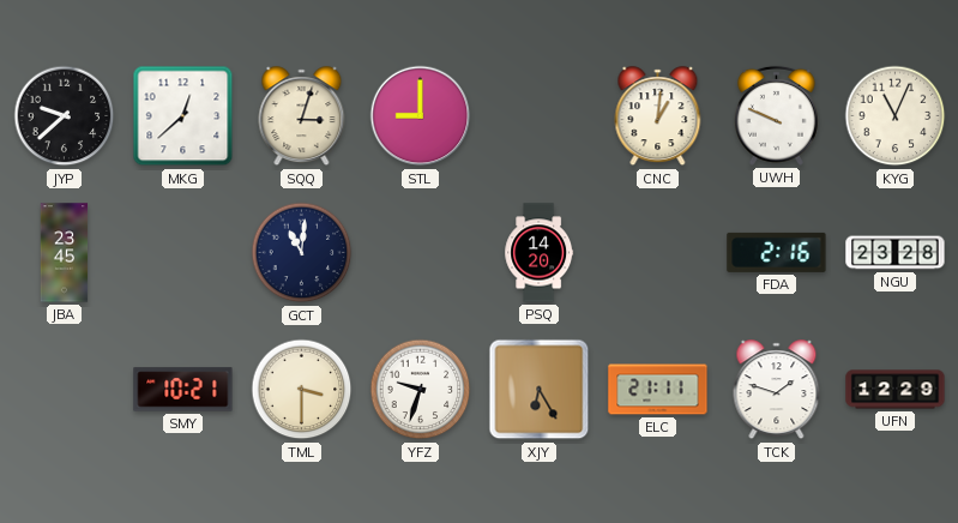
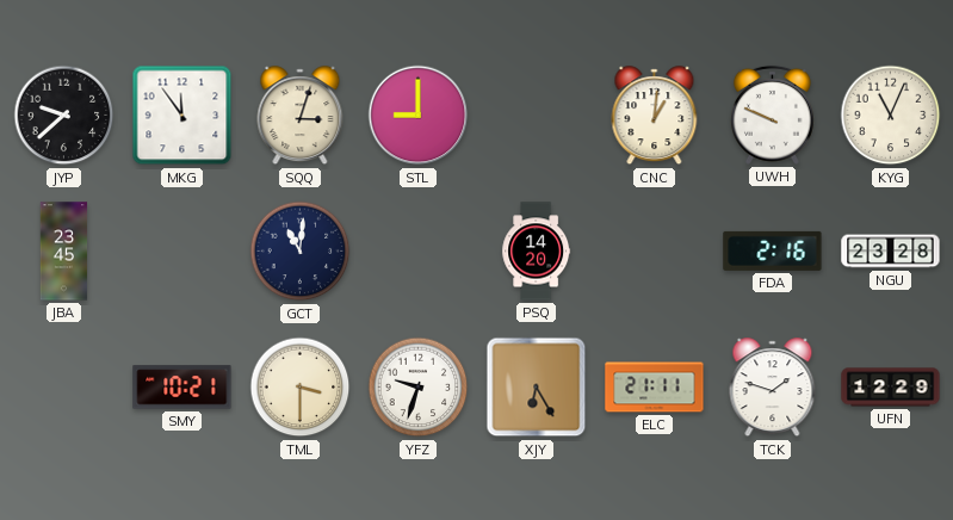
MKG: 12:38 -> 11:54
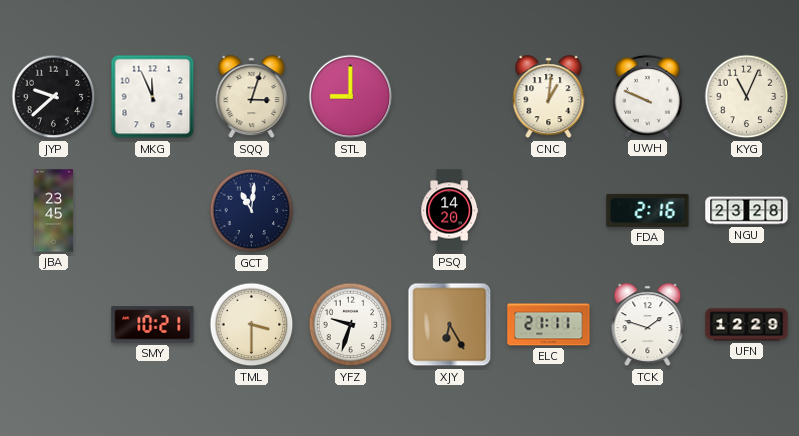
MKG: 11:54 -> 11:56
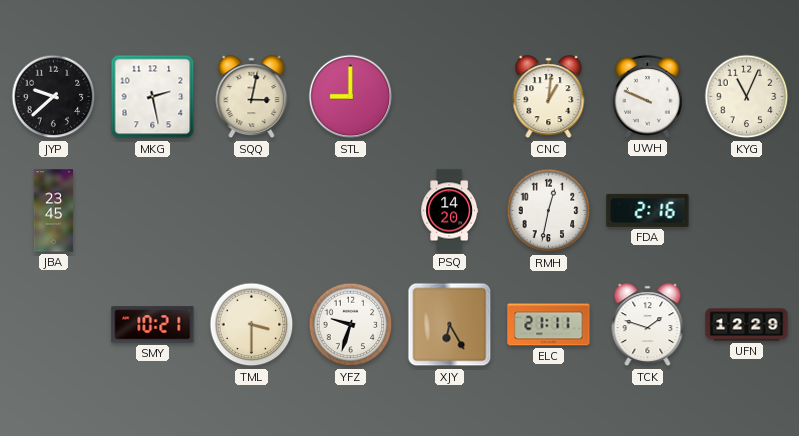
MKG: 11:56 -> 2:28
SQQ: 3:03 -> 3:02
GCT: 11:01 -> none
RMH: none -> 12:32
NGU: 23:28 -> none
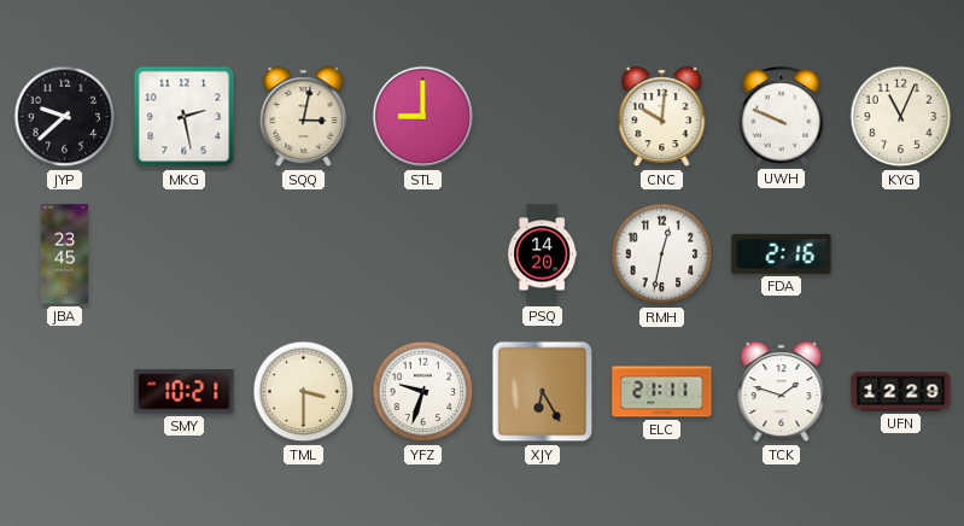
CNC: 1:01 -> 10:01
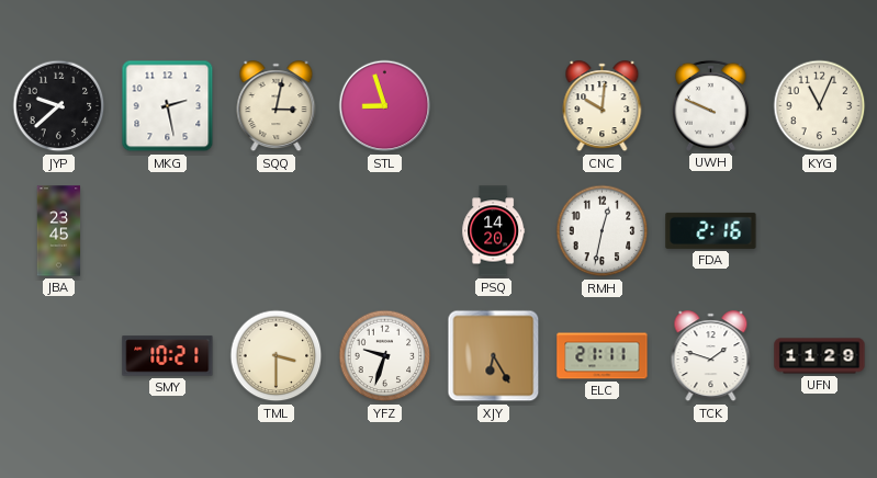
STL: 9:00 -> 8:57
UFN: 12:29 -> 11:29
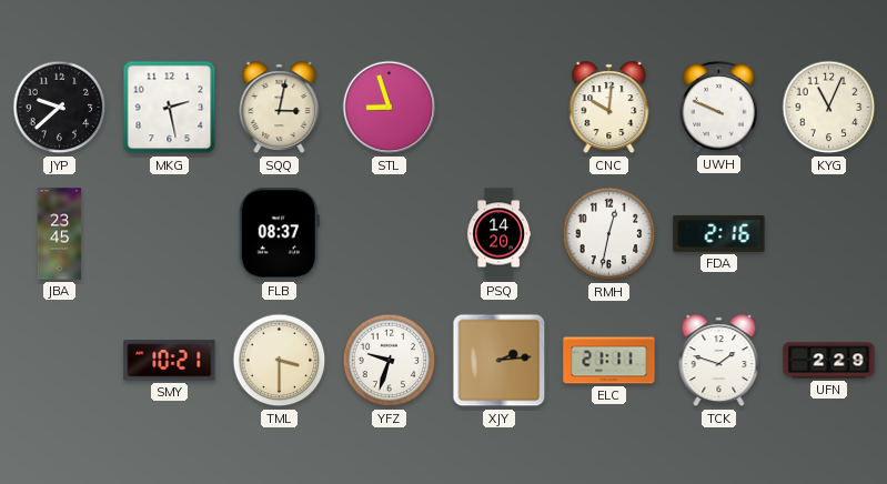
FLB: none -> 08:37
XJY: 6:25 -> 2:14
UFN: 11:29 -> 2:29
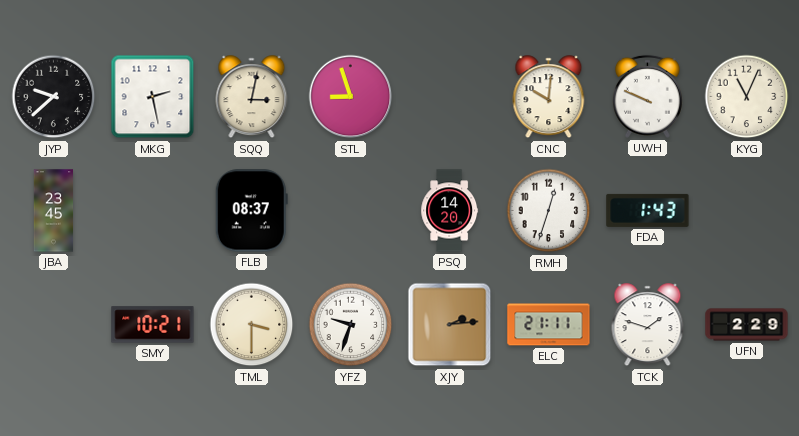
RMH: 12:32 -> 12:33
FDA: 2:16 -> 1:43
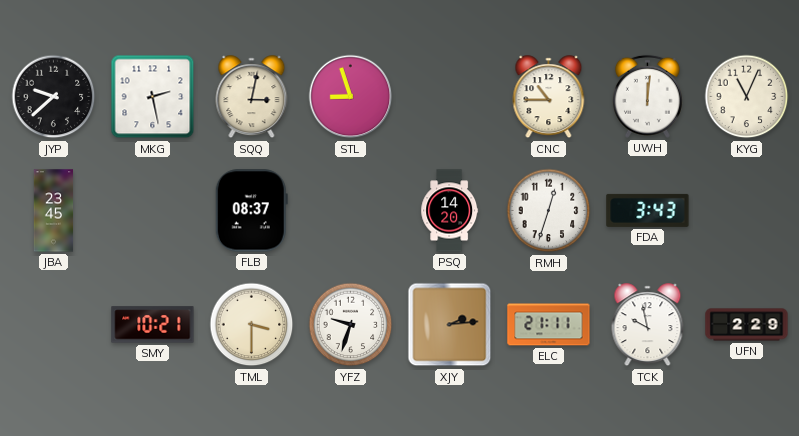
CNC: 10:01 -> 10:45
UWH: 9:49 -> 12:01
FDA: 1:43 -> 3:43
TCK: 1:48 -> 9:58
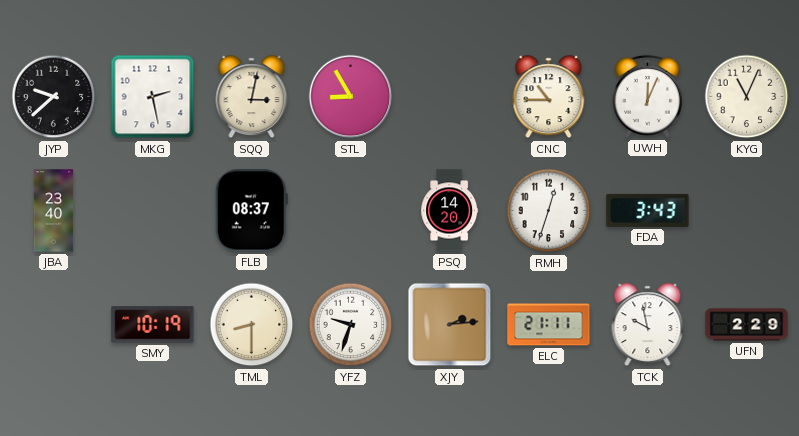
STL: 8:57 -> 8:55
UWH: 12:01 -> 12:04
JBA: 23:45 -> 23:40
SMY: 10:21 -> 10:19
TML: 3:30 -> 8:30
